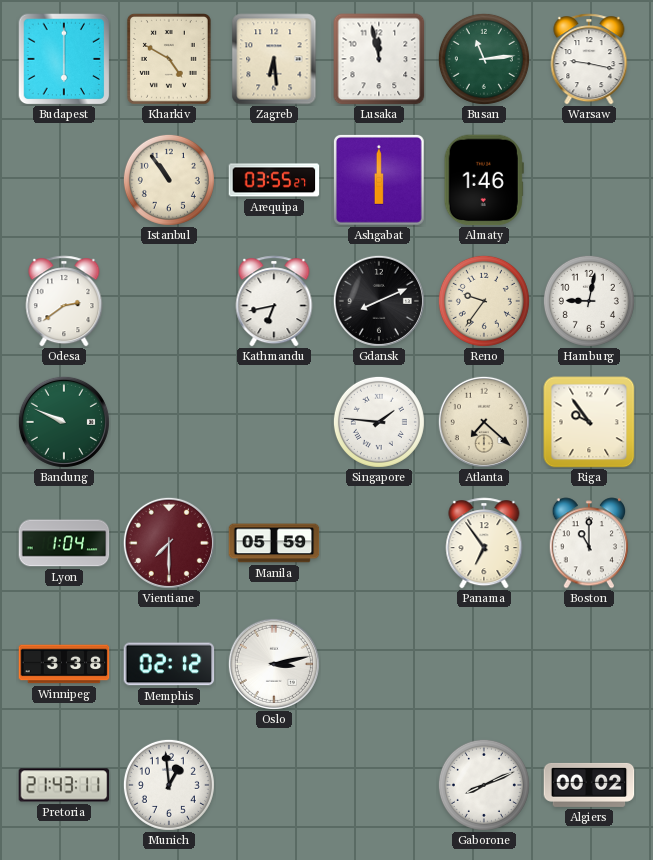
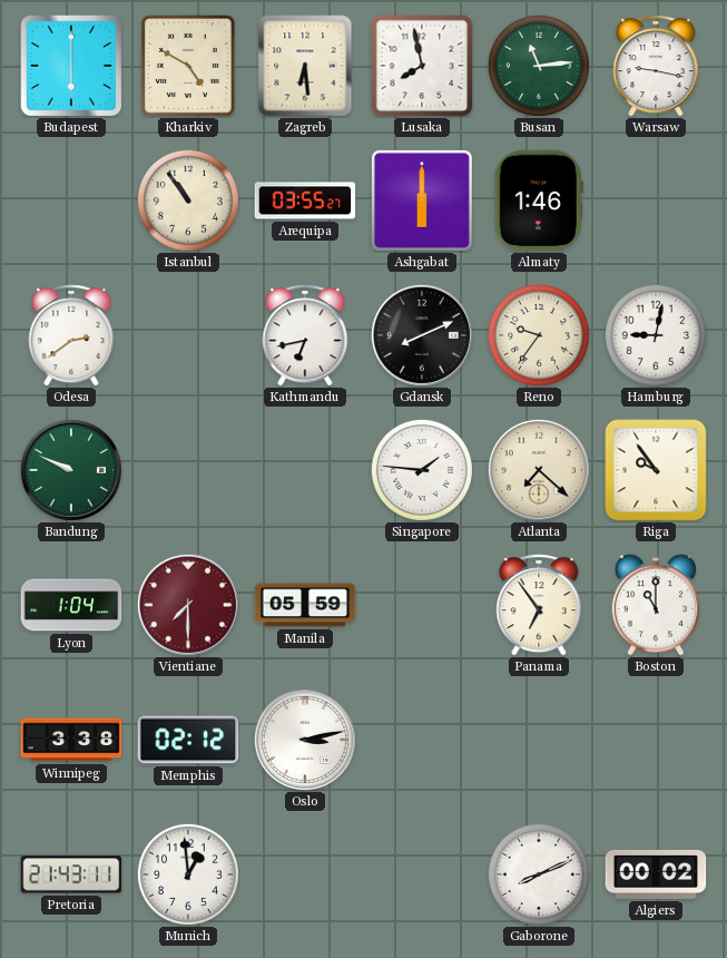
Lusaka: 11:58 -> 7:58
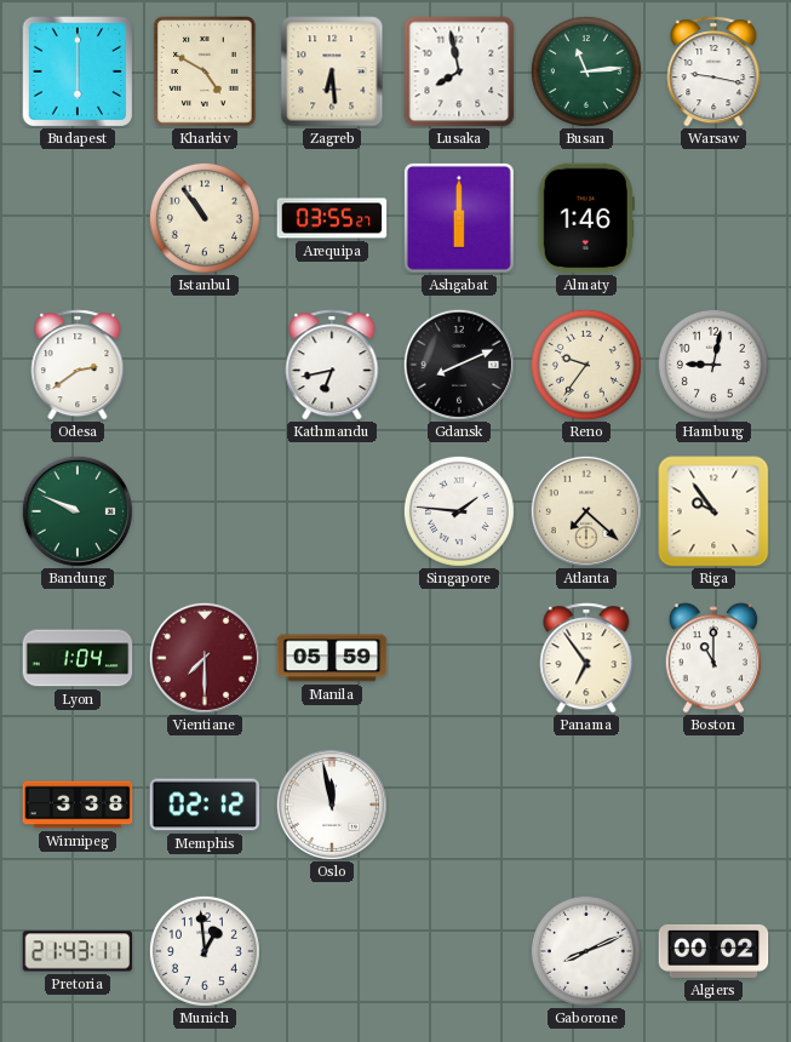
Oslo: 3:13 -> 11:58
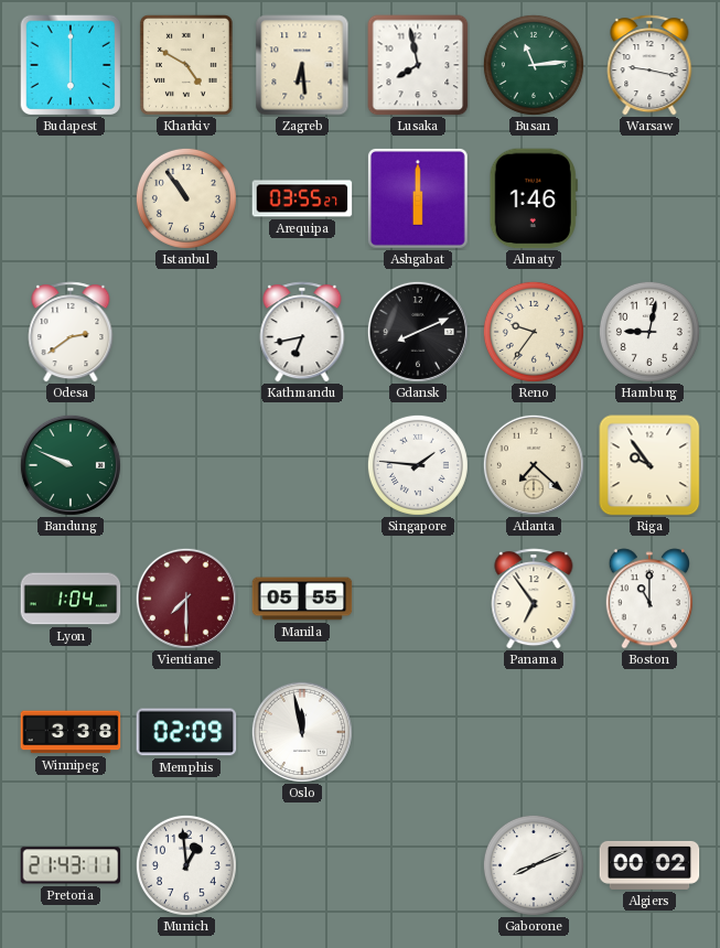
Manila: 05:59 -> 05:55
Memphis: 02:12 -> 02:09
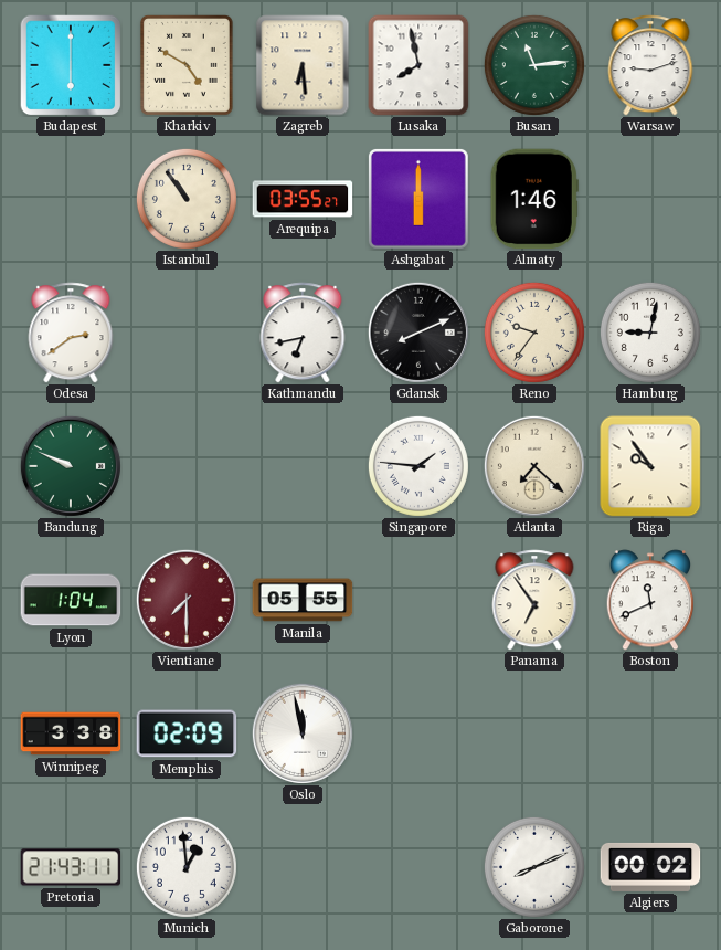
Warsaw: 9:17 -> 9:12
Boston: 11:00 -> 11:41
